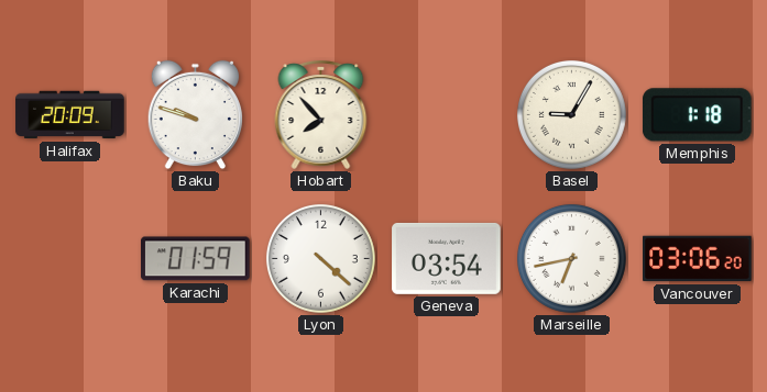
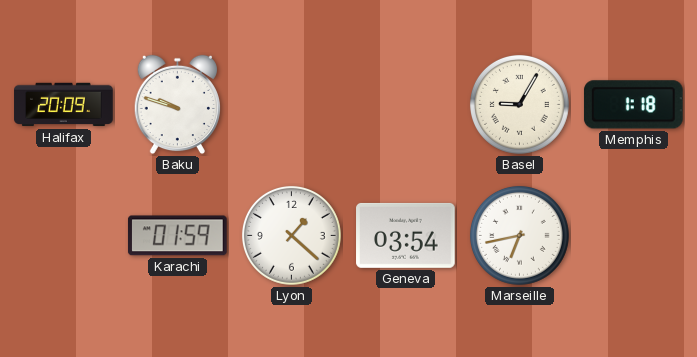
Hobart: 7:53 -> none
Lyon: 4:22 -> 1:22
Vancouver: 03:06 -> none
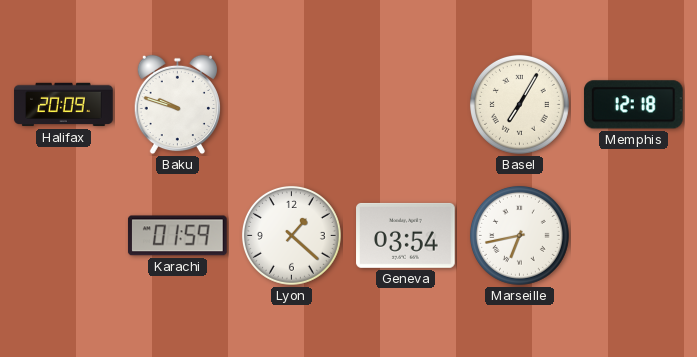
Basel: 9:05 -> 7:05
Memphis: 1:18 -> 12:18
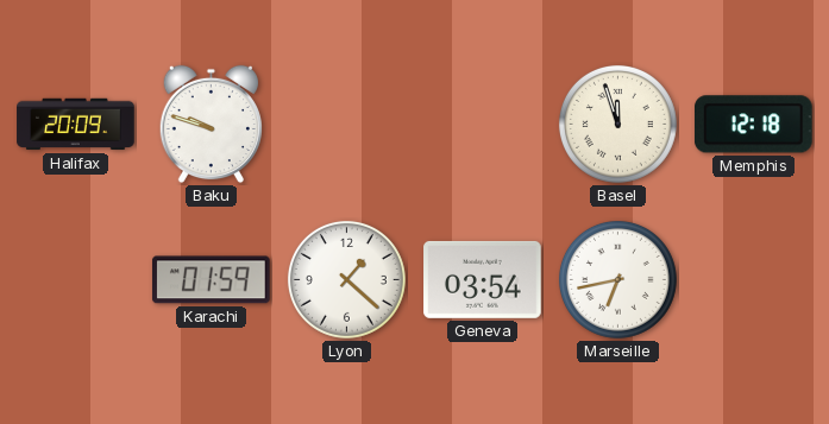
Basel: 7:05 -> 11:57
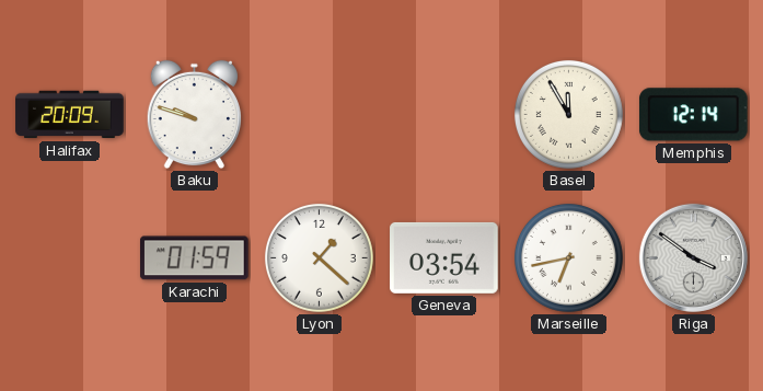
Basel: 11:57 -> 11:55
Memphis: 12:18 -> 12:14
Riga: none -> 3:51
